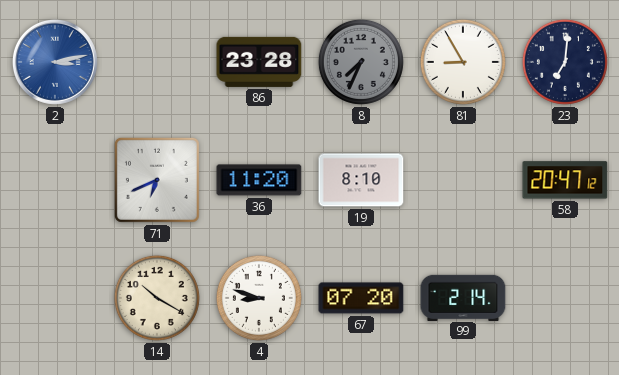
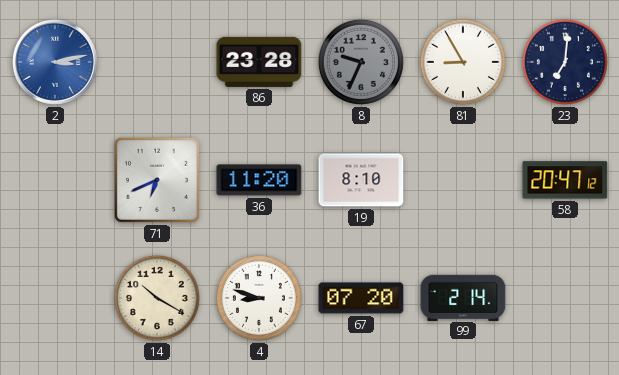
8: 7:34 -> 9:34
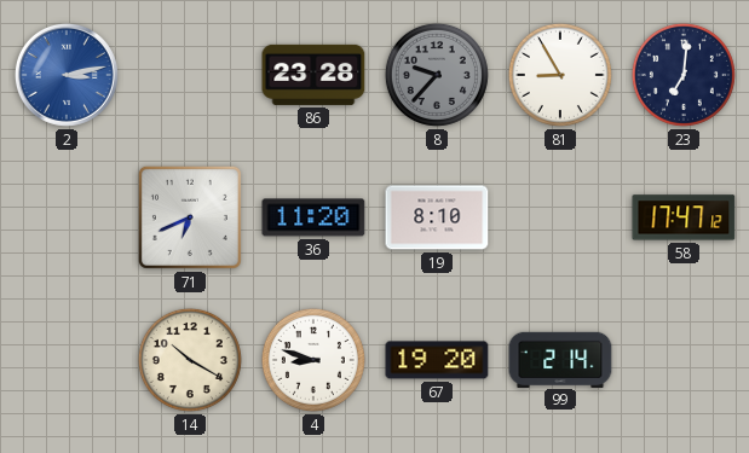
8: 9:34 -> 9:37
58: 20:47 -> 17:47
67: 07:20 -> 19:20
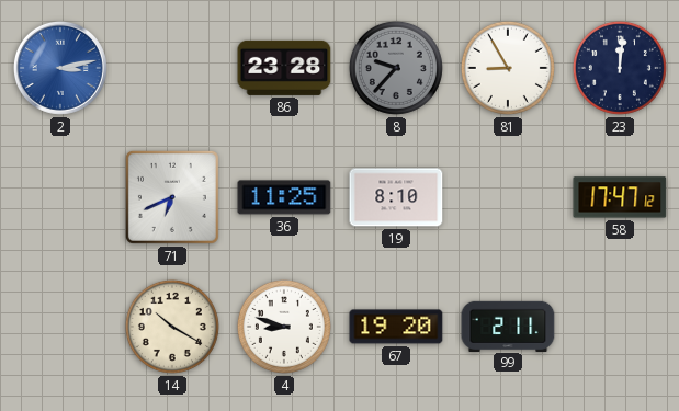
23: 7:01 -> 12:01
36: 11:20 -> 11:25
99: 2:14 -> 2:11
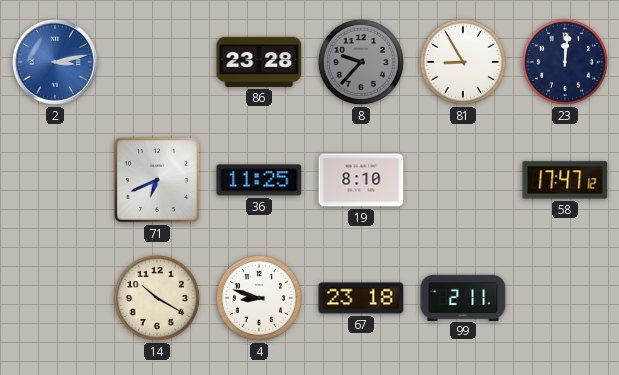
67: 19:20 -> 23:18
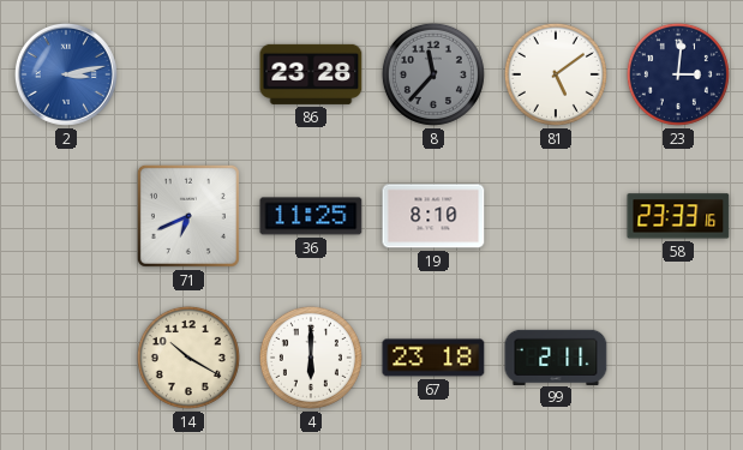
8: 9:37 -> 11:37
81: 8:55 -> 5:09
23: 12:01 -> 3:01
58: 17:47 -> 23:33
4: 8:48 -> 6:00
